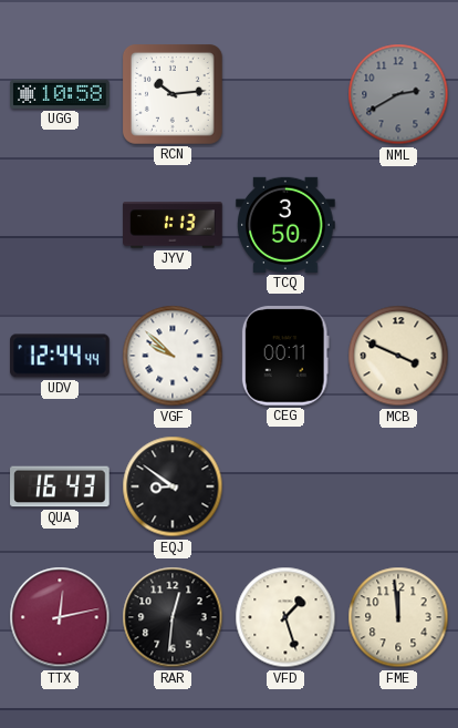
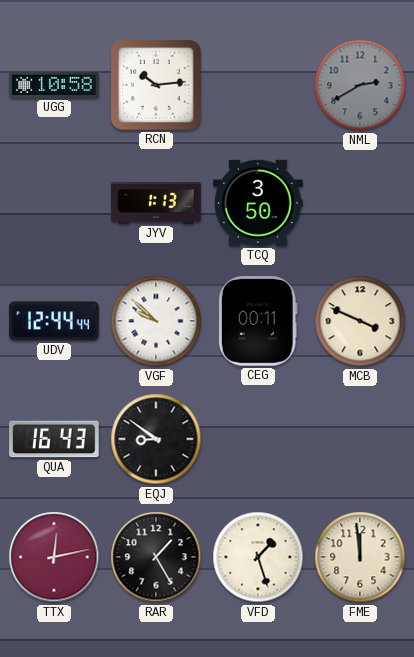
RAR: 12:31 -> 1:25
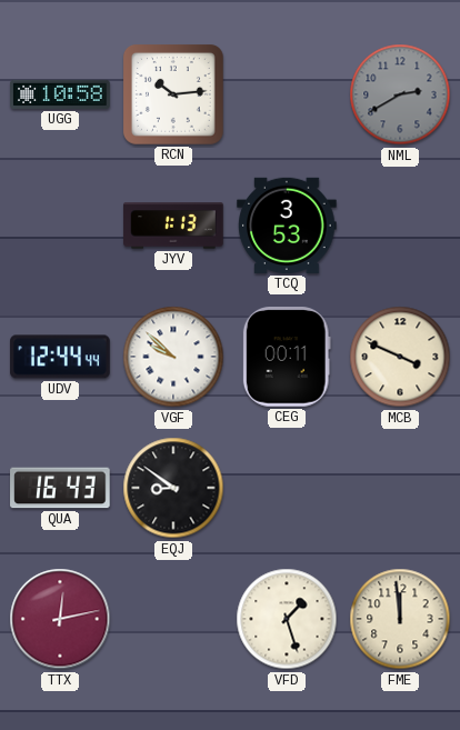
TCQ: 3:50 -> 3:53
RAR: 1:25 -> none
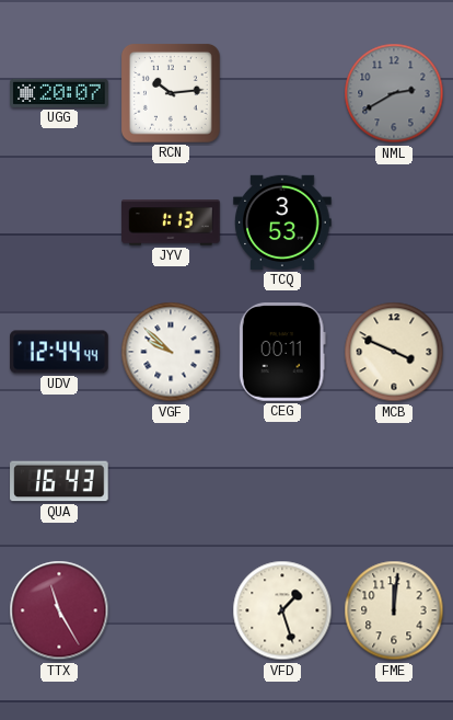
UGG: 10:58 -> 20:07
EQJ: 8:51 -> none
TTX: 12:13 -> 11:25
FME: 11:59 -> 12:01
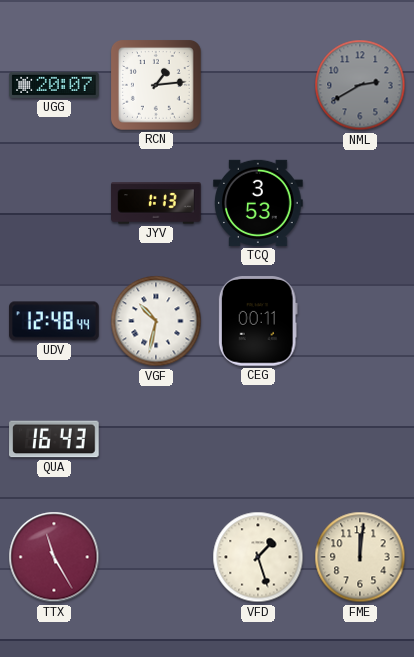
RCN: 10:14 -> 1:14
UDV: 12:44 -> 12:48
VGF: 9:52 -> 10:32
MCB: 3:49 -> none
